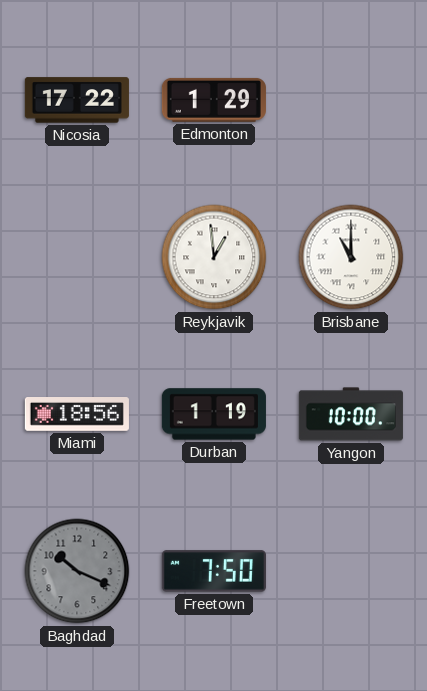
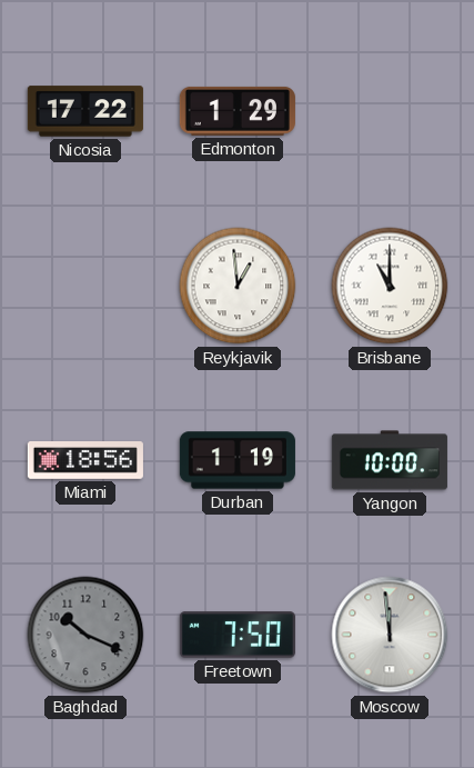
Moscow: none -> 11:59
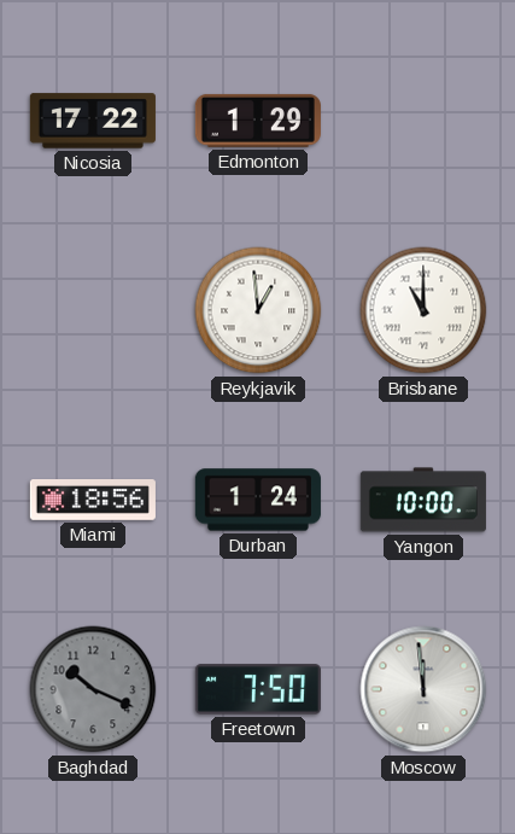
Durban: 1:19 -> 1:24
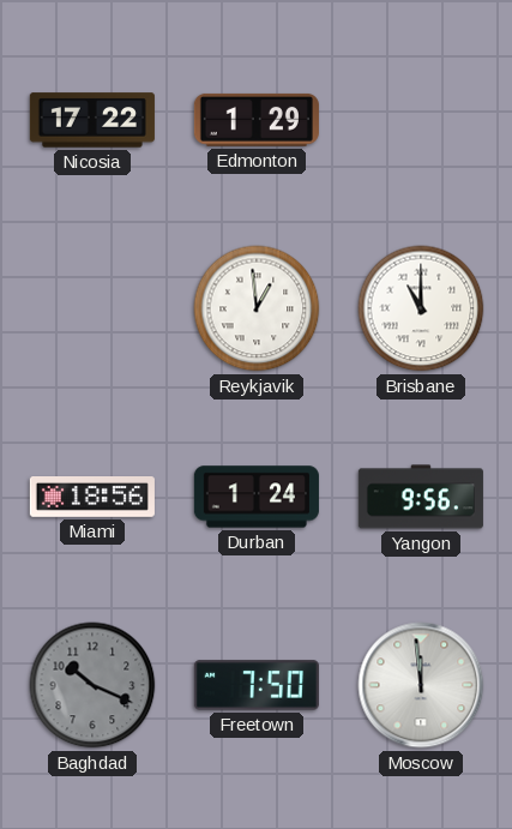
Yangon: 10:00 -> 9:56
